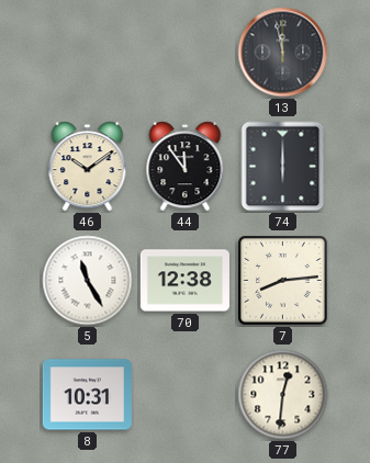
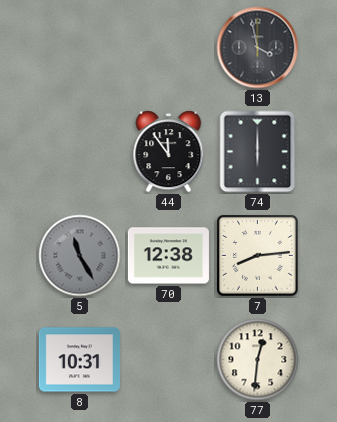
13: 11:58 -> 3:58
46: 10:09 -> none
5 dial: white -> grey
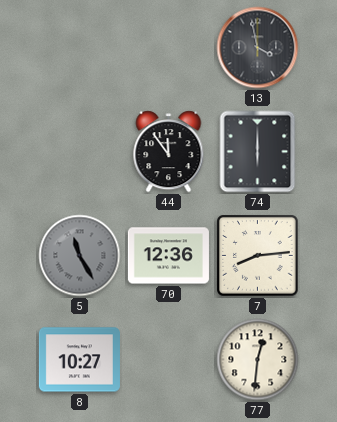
70: 12:38 -> 12:36
8: 10:31 -> 10:27
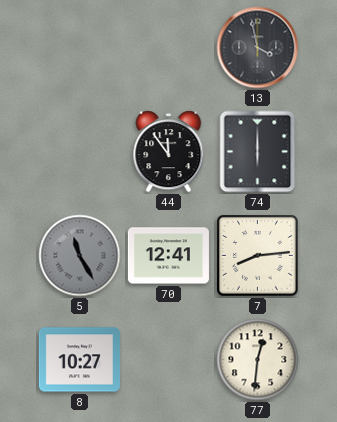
70: 12:36 -> 12:41
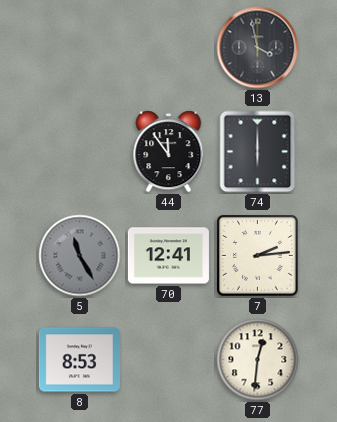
7: 8:14 -> 2:14
8: 10:27 -> 8:53
